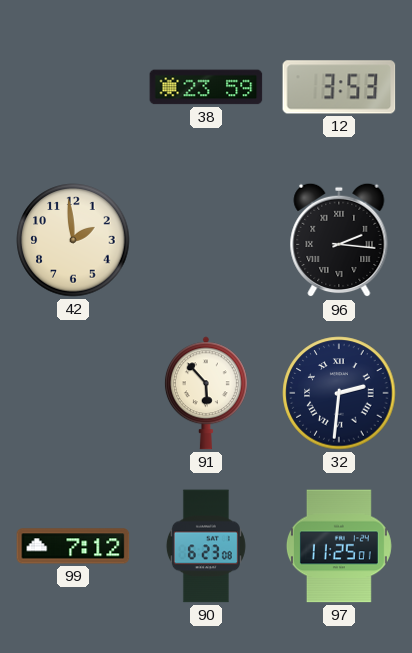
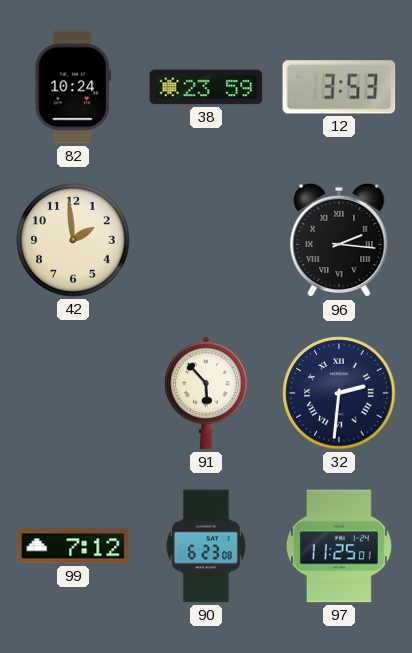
82: none -> 10:24
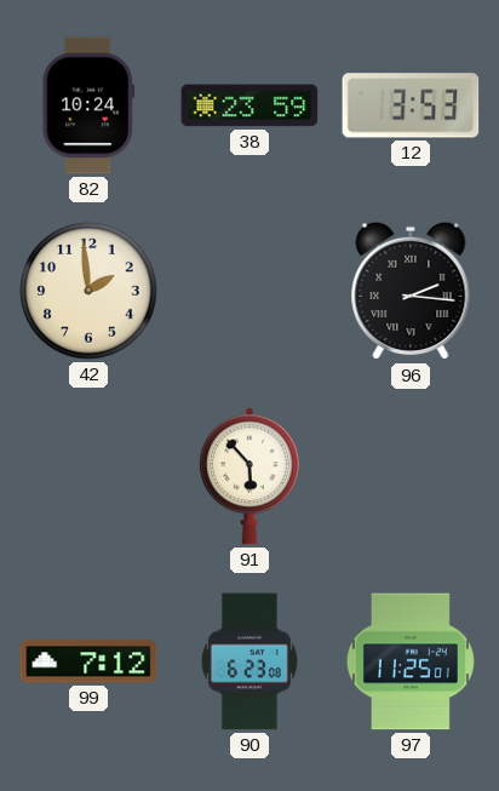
32: 2:31 -> none
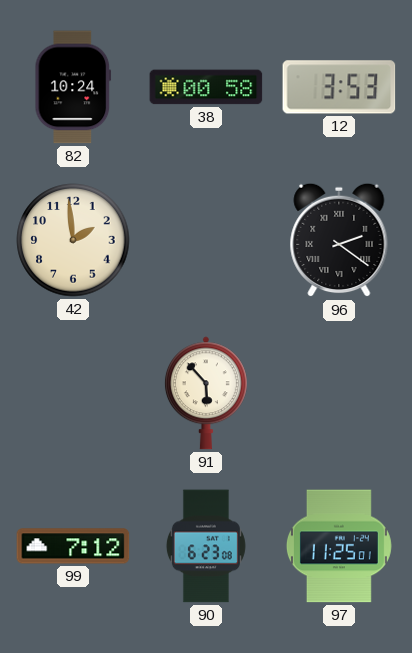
38: 23:59 -> 00:58
96: 2:16 -> 2:21
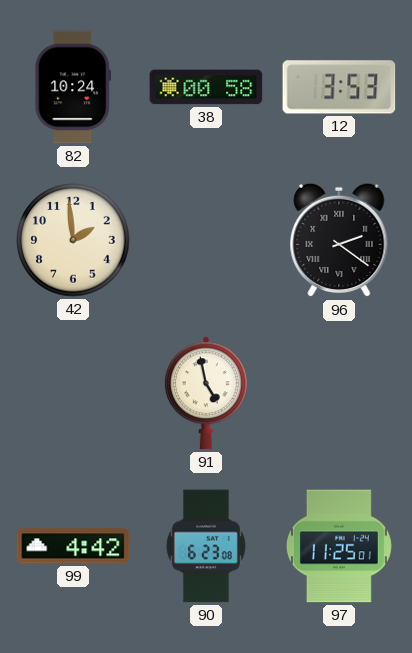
91: 5:53 -> 4:58
99: 7:12 -> 4:42
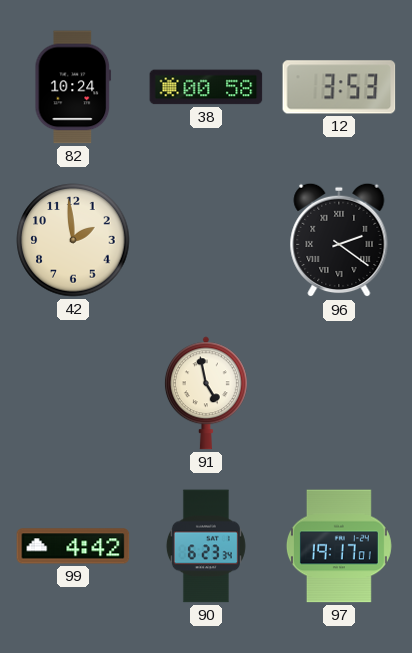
90: 6:23:08 -> 6:23:34
97: 11:25 -> 19:17
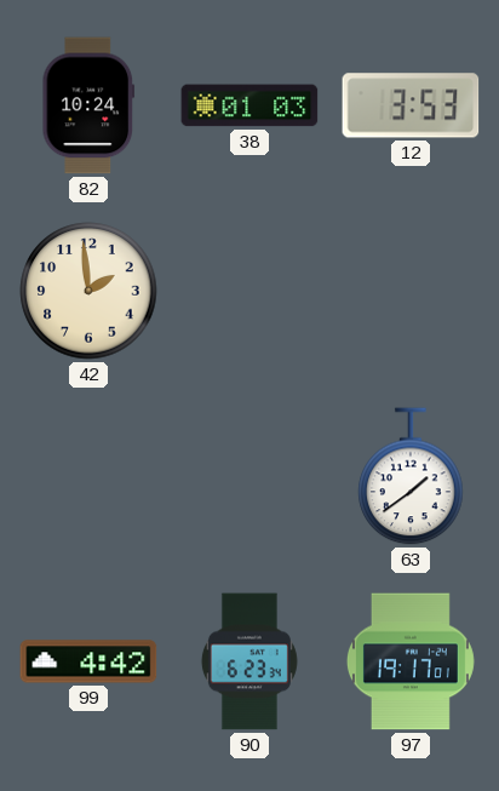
38: 00:58 -> 01:03
96: 2:21 -> none
91: 4:58 -> none
63: none -> 1:39
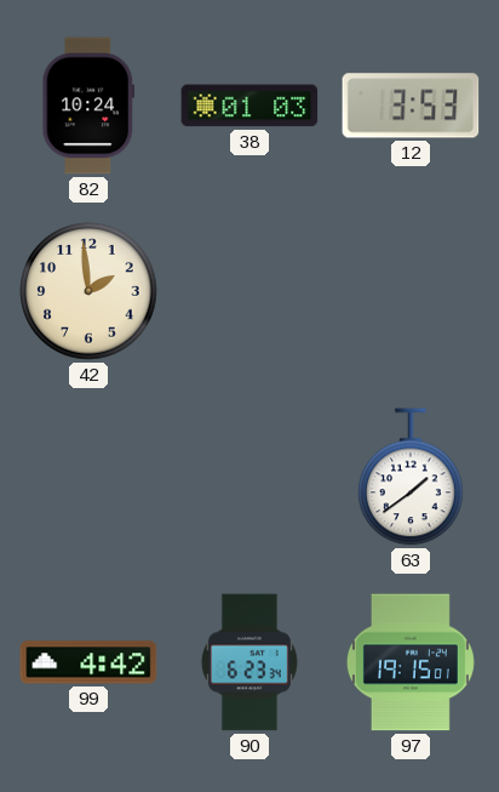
97: 19:17 -> 19:15
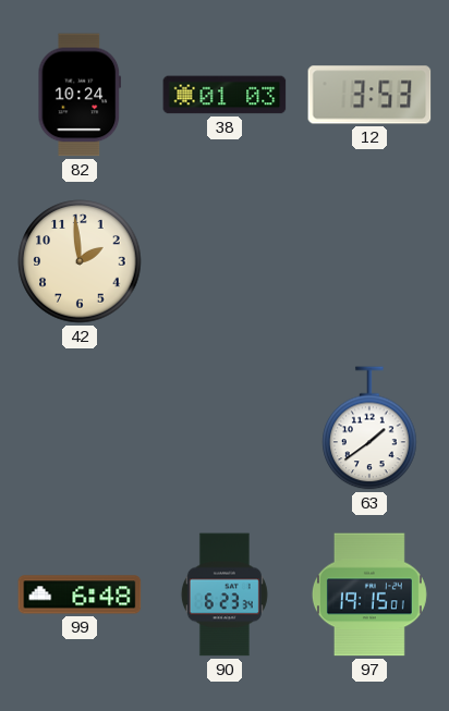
99: 4:42 -> 6:48
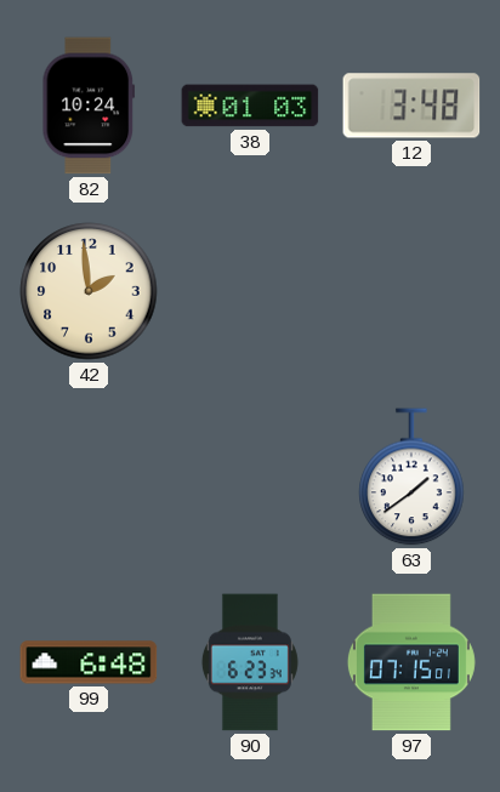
12: 3:53 -> 3:48
97: 19:15 -> 07:15
